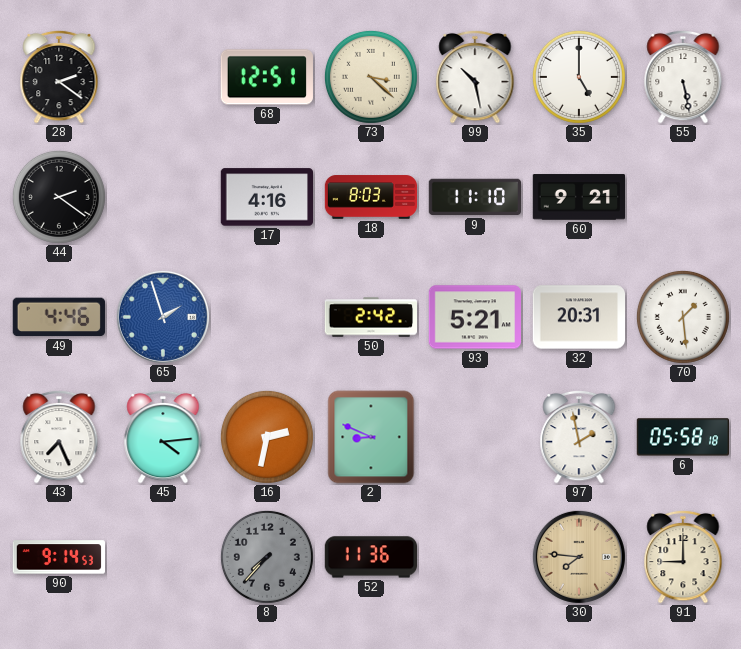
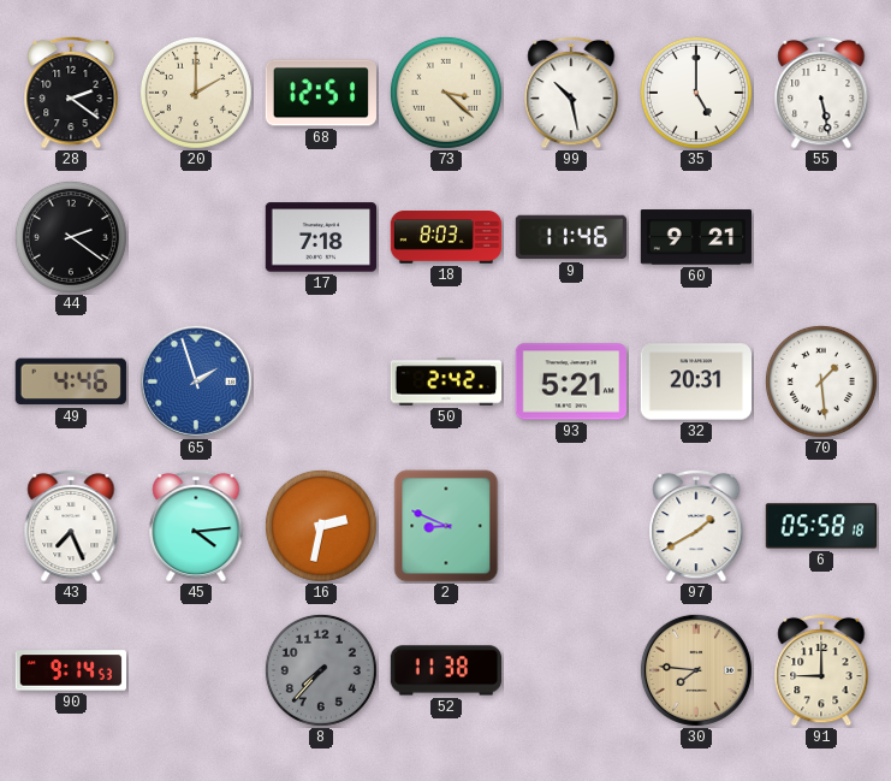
20: none -> 2:00
17: 4:16 -> 7:18
9: 11:10 -> 11:46
97: 1:58 -> 1:40
52: 11:36 -> 11:38
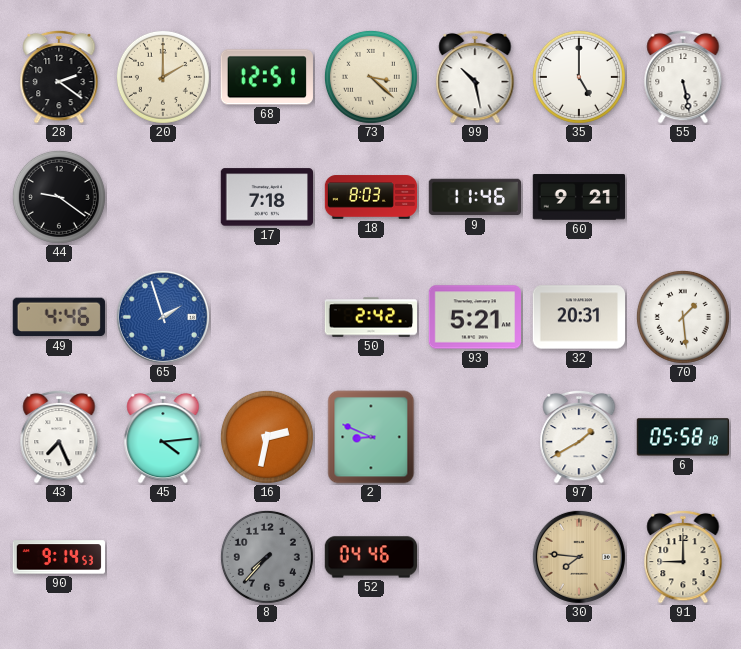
44: 2:21 -> 9:21
52: 11:38 -> 04:46
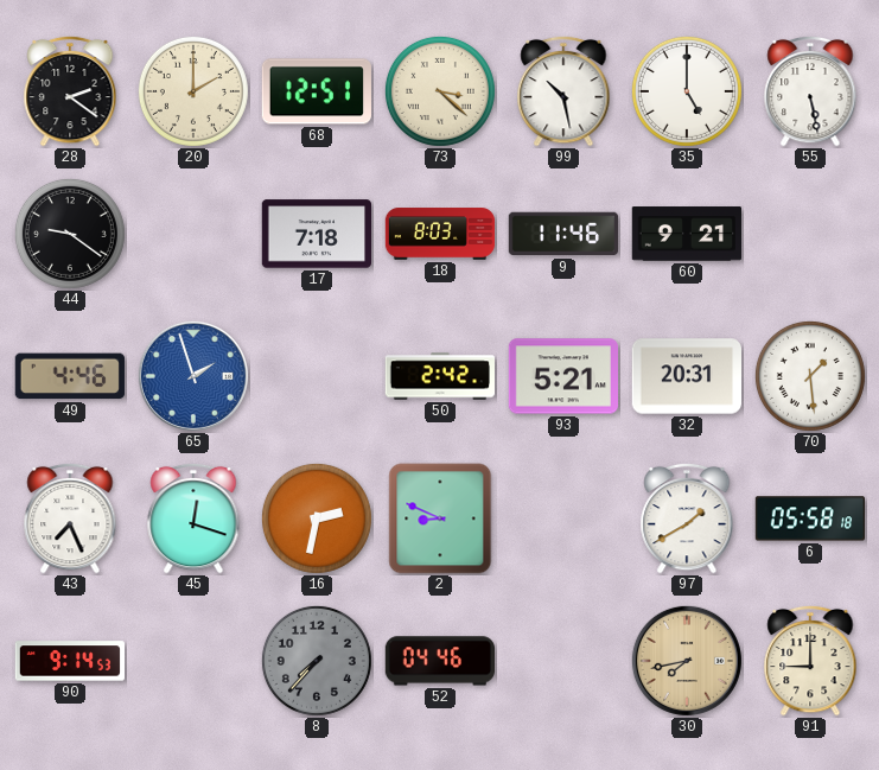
45: 4:14 -> 12:18
30: 7:46 -> 7:43
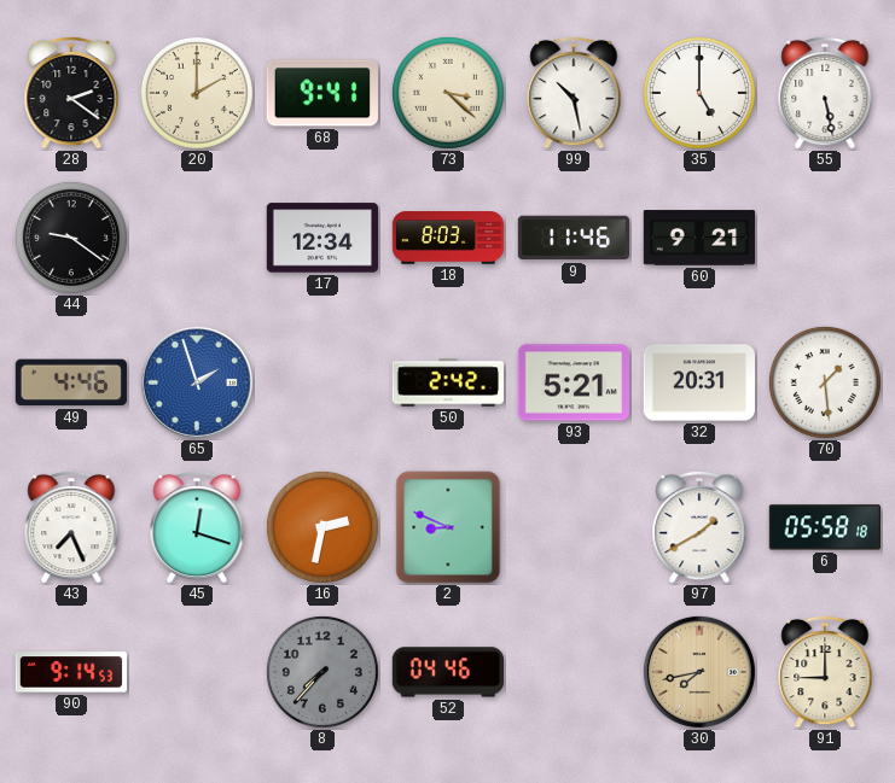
68: 12:51 -> 9:41
17: 7:18 -> 12:34
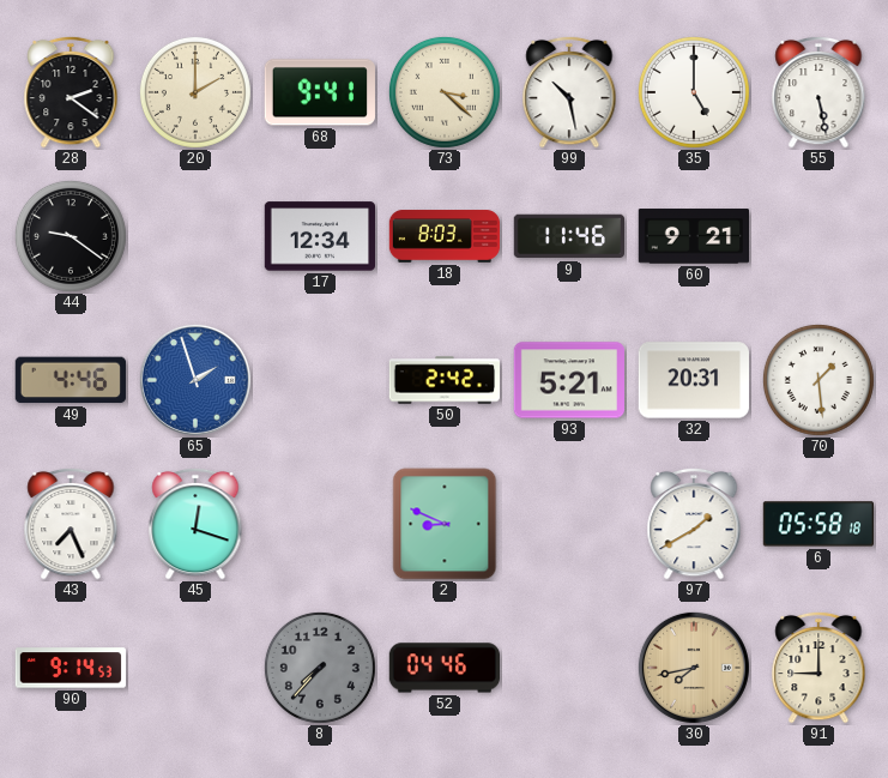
16: 2:32 -> none
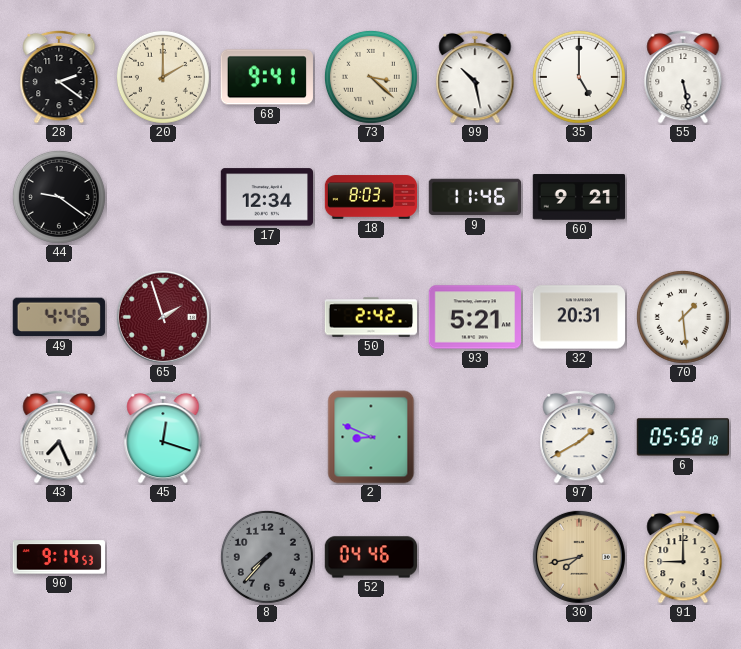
65 dial: blue -> burgundy
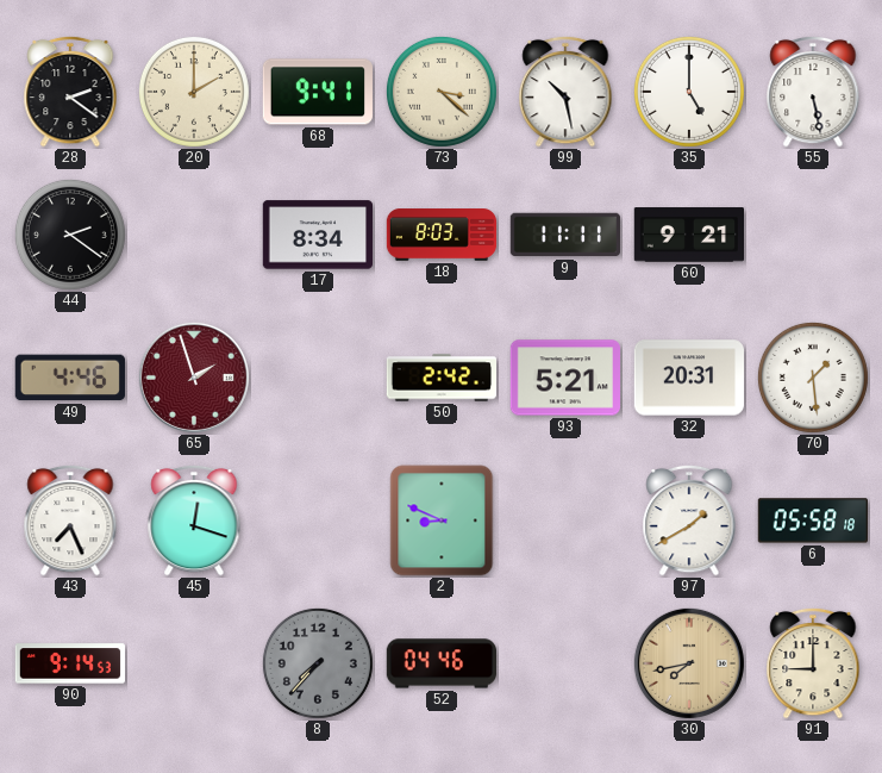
44: 9:21 -> 2:21
17: 12:34 -> 8:34
9: 11:46 -> 11:11
